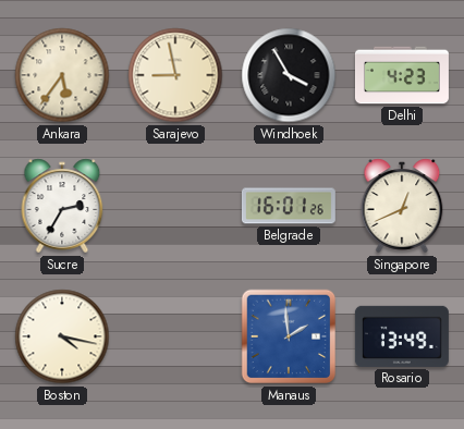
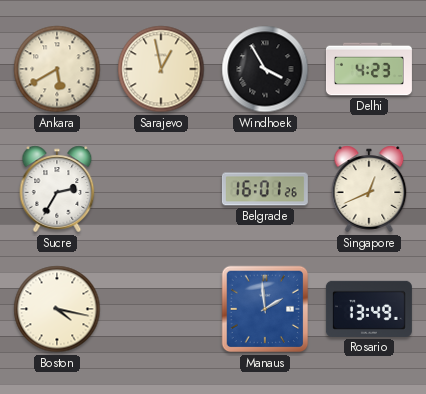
Ankara: 5:36 -> 5:40
Sarajevo: 8:58 -> 12:58
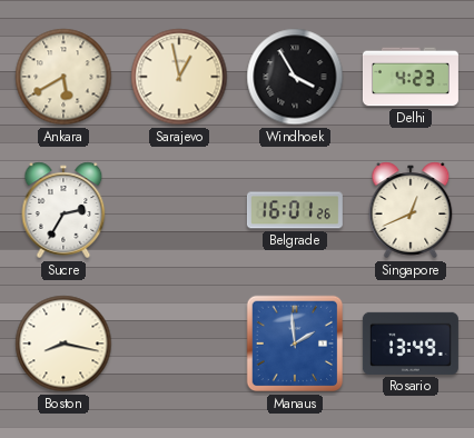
Boston: 4:17 -> 8:17
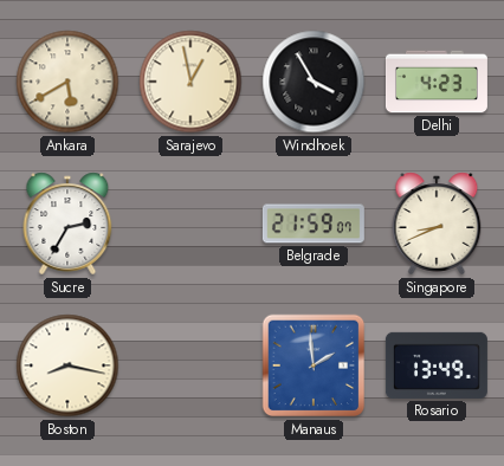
Belgrade: 16:01 -> 21:59
Singapore: 12:41 -> 8:41
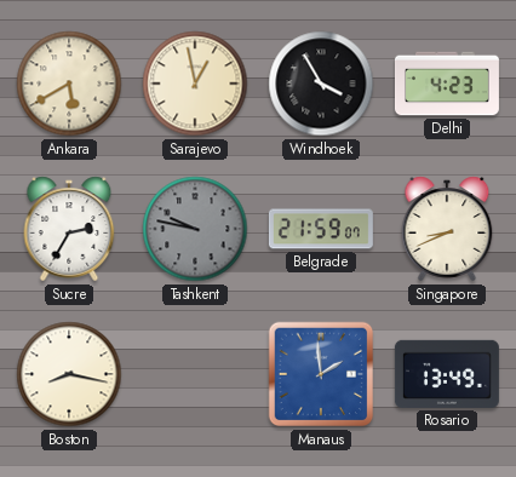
Tashkent: none -> 9:47
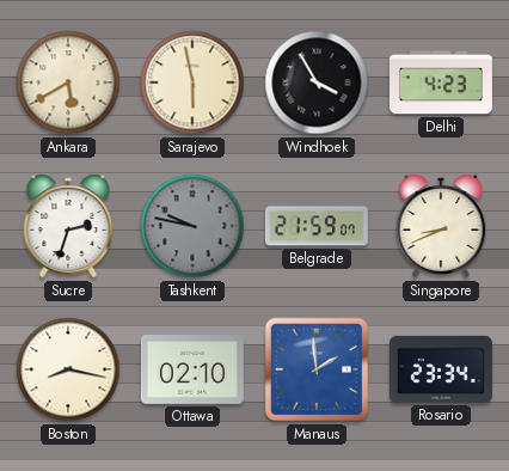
Sarajevo: 12:58 -> 5:58
Sucre: 2:35 -> 2:33
Ottawa: none -> 02:10
Rosario: 13:49 -> 23:34
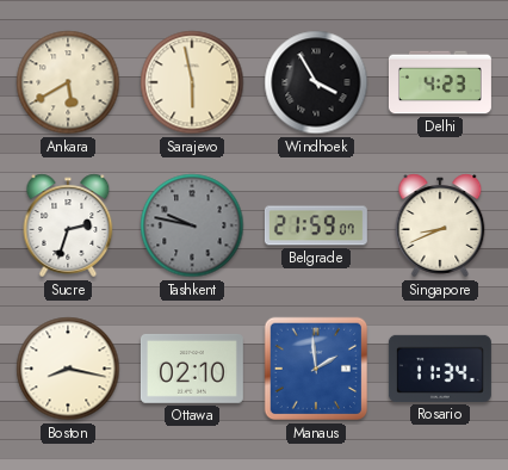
Rosario: 23:34 -> 11:34
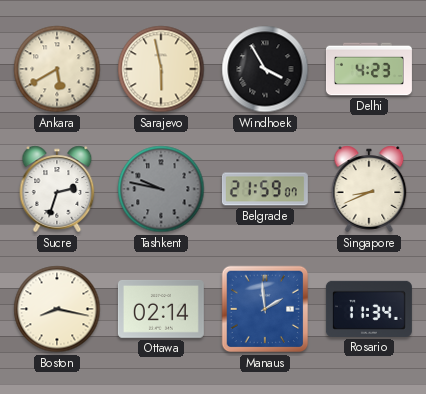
Ottawa: 02:10 -> 02:14
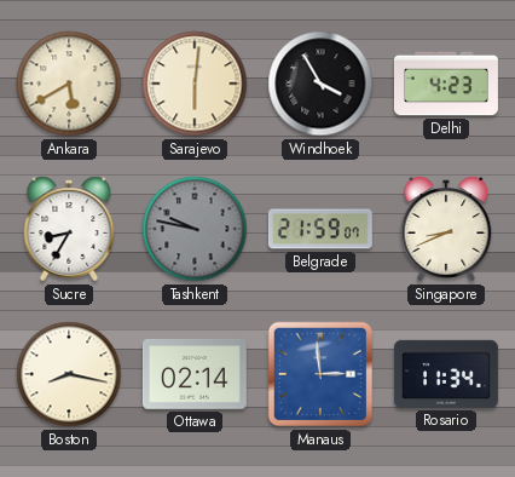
Sarajevo: 5:58 -> 6:01
Sucre: 2:33 -> 8:35
Manaus: 1:59 -> 2:59
